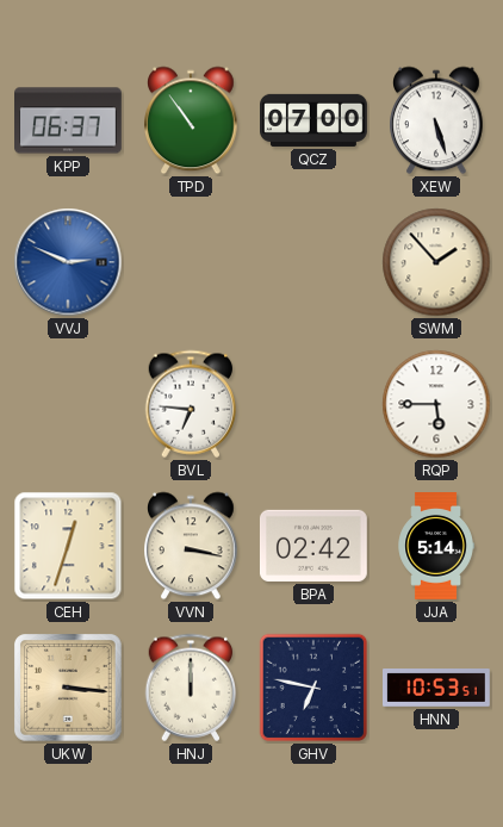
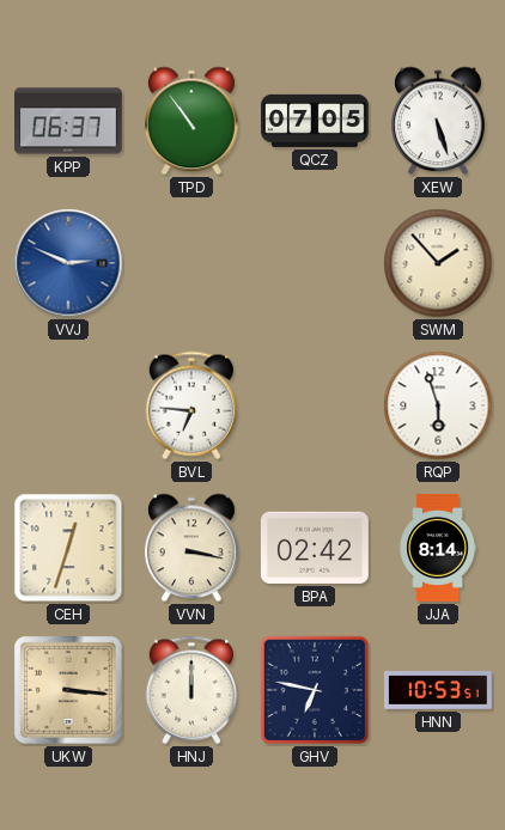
QCZ: 07:00 -> 07:05
RQP: 5:45 -> 5:57
JJA: 5:14 -> 8:14
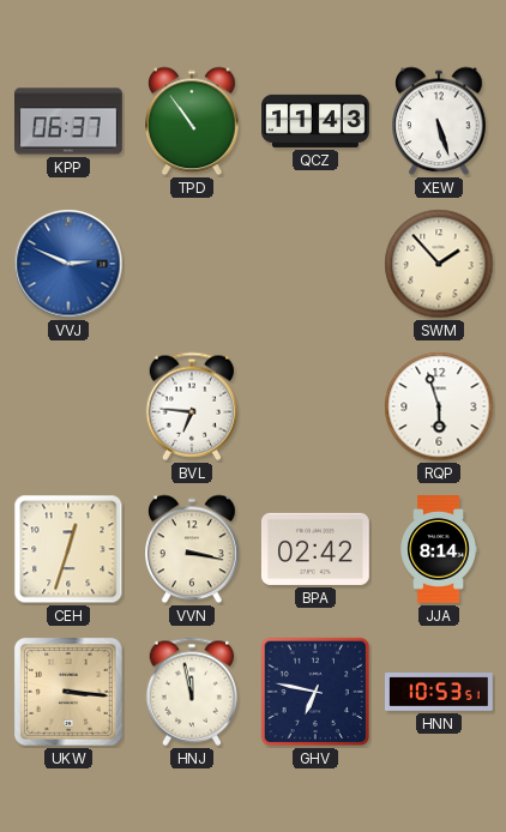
QCZ: 07:05 -> 11:43
HNJ: 12:00 -> 11:58
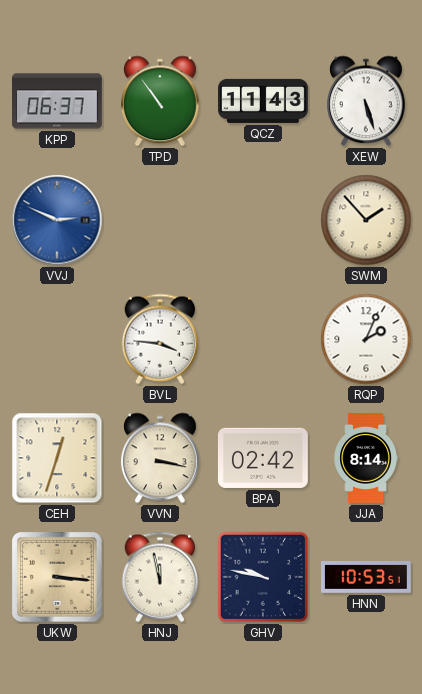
BVL: 6:46 -> 3:46
RQP: 5:57 -> 2:04
GHV: 6:47 -> 9:47
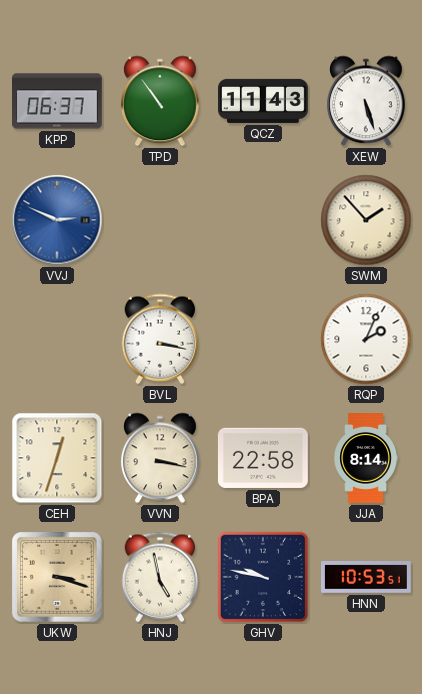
BVL: 3:46 -> 3:17
BPA: 02:42 -> 22:58
UKW: 3:16 -> 3:18
HNJ: 11:58 -> 4:58
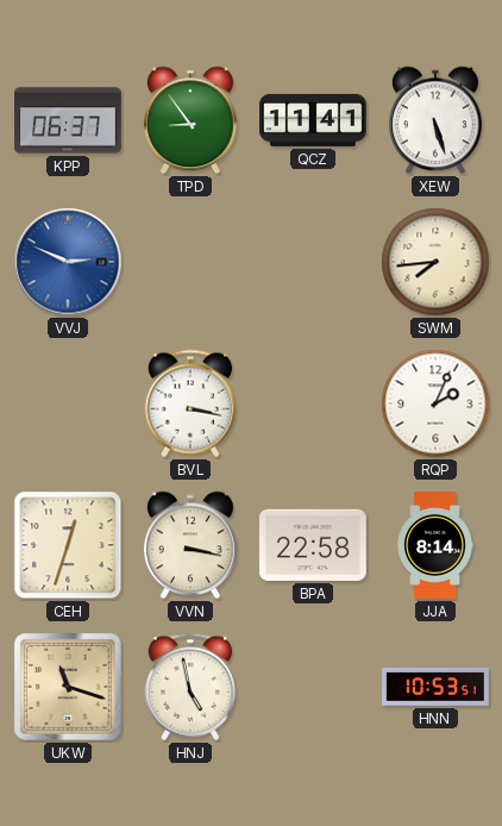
TPD: 10:54 -> 8:54
QCZ: 11:43 -> 11:41
SWM: 1:53 -> 7:44
UKW: 3:18 -> 11:18
GHV: 9:47 -> none
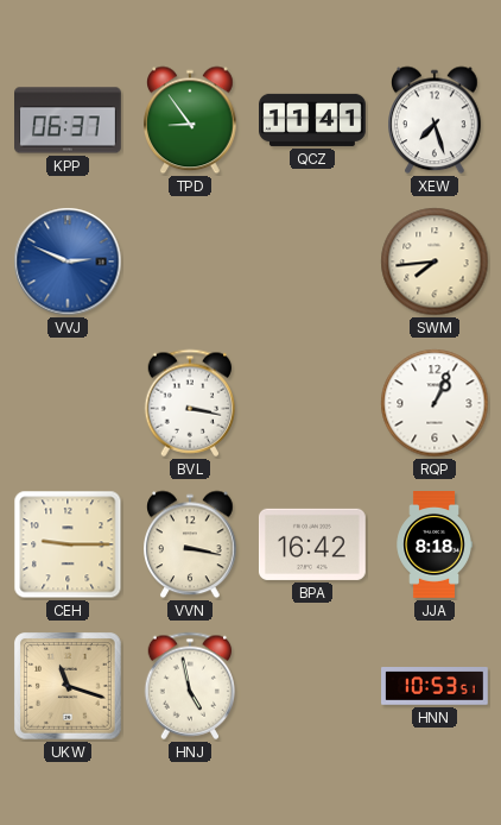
XEW: 5:27 -> 7:27
RQP: 2:04 -> 1:04
CEH: 12:33 -> 9:15
BPA: 22:58 -> 16:42
JJA: 8:14 -> 8:18
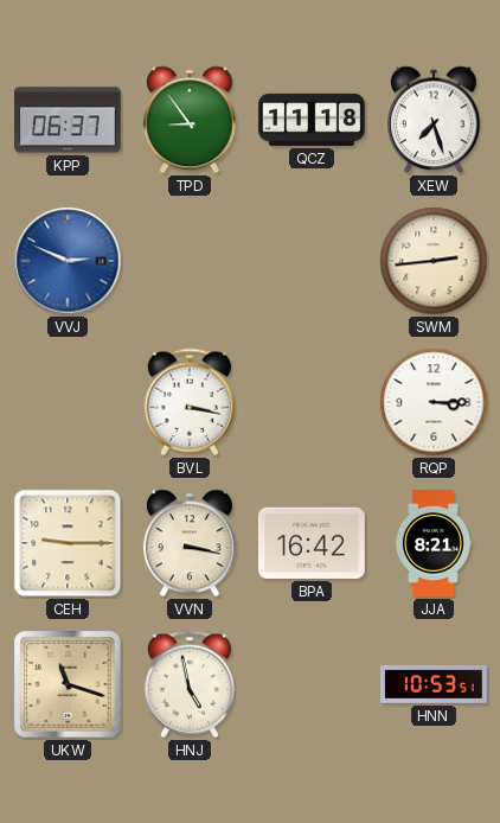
QCZ: 11:41 -> 11:18
SWM: 7:44 -> 2:44
RQP: 1:04 -> 3:15
JJA: 8:18 -> 8:21
